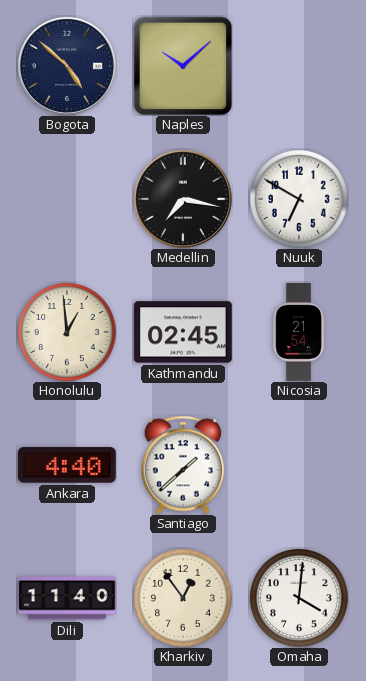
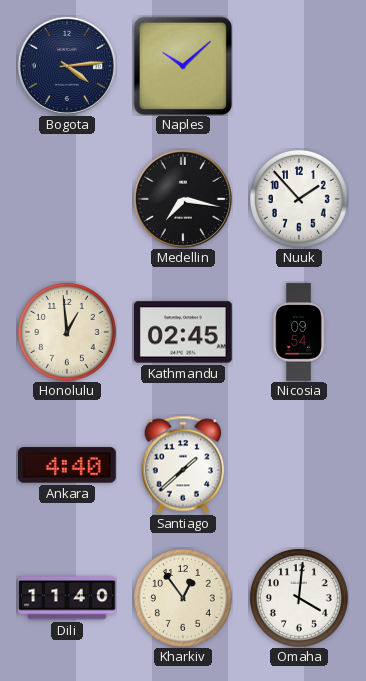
Bogota: 4:52 -> 4:14
Nuuk: 6:50 -> 1:53
Nicosia: 21:54 -> 09:54
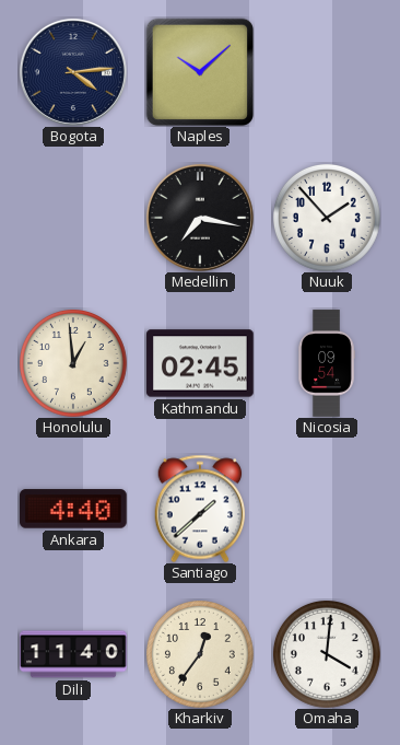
Kharkiv: 12:54 -> 12:36
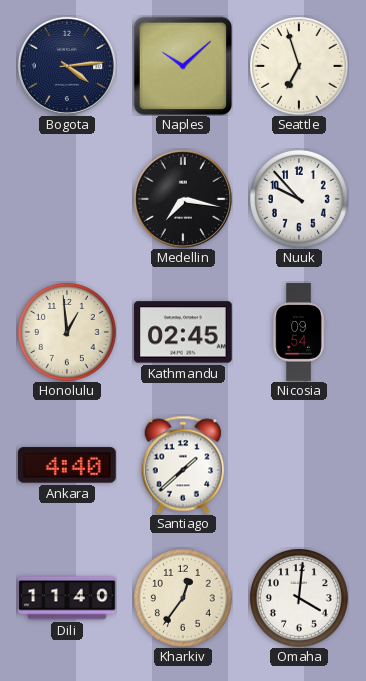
Seattle: none -> 6:57
Nuuk: 1:53 -> 9:53
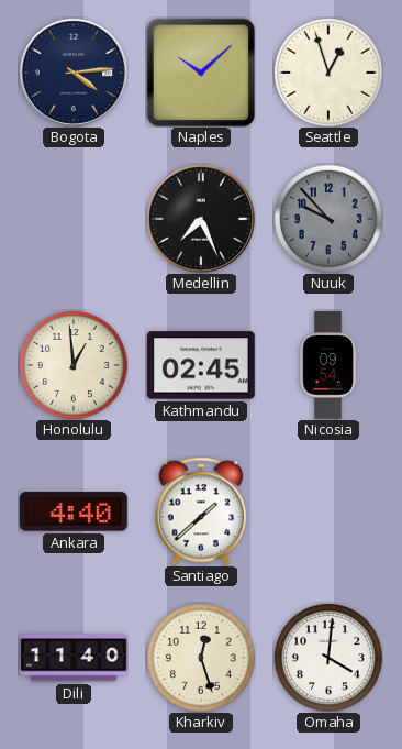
Seattle: 6:57 -> 12:57
Medellin: 7:17 -> 7:26
Nuuk dial: white -> grey
Kharkiv: 12:36 -> 12:27
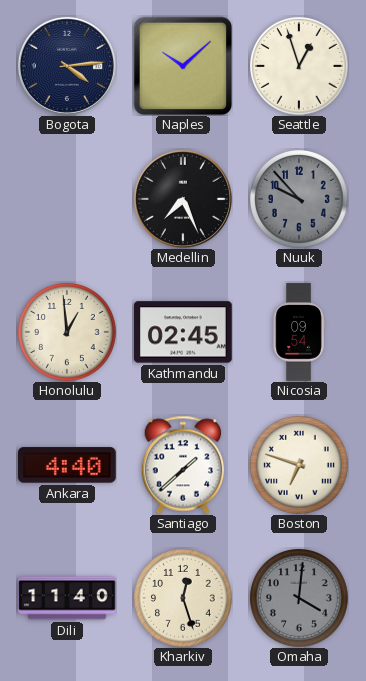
Boston: none -> 6:48
Omaha dial: white -> grey
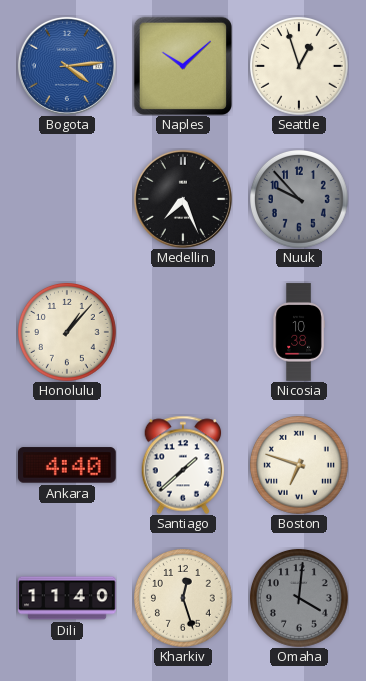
Bogota dial: navy -> blue
Honolulu: 12:59 -> 1:07
Kathmandu: 02:45 -> none
Nicosia: 09:54 -> 10:38
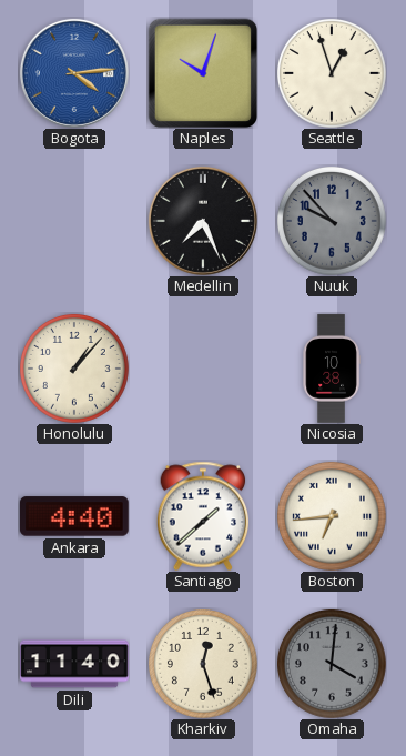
Naples: 10:08 -> 10:03
Boston: 6:48 -> 6:44
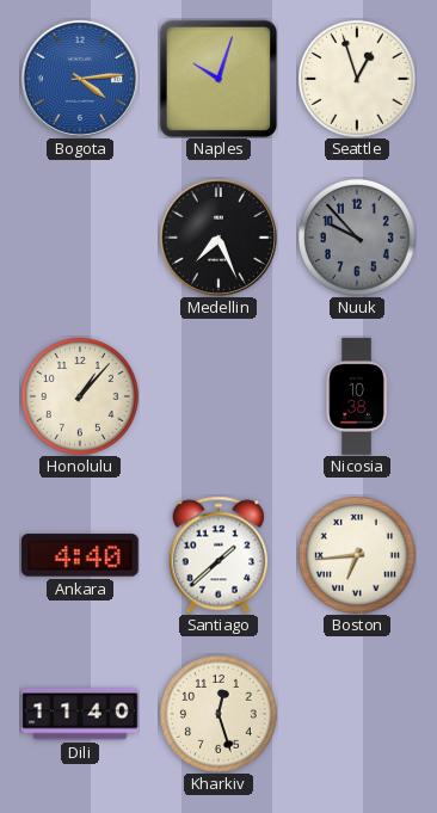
Omaha: 4:01 -> none
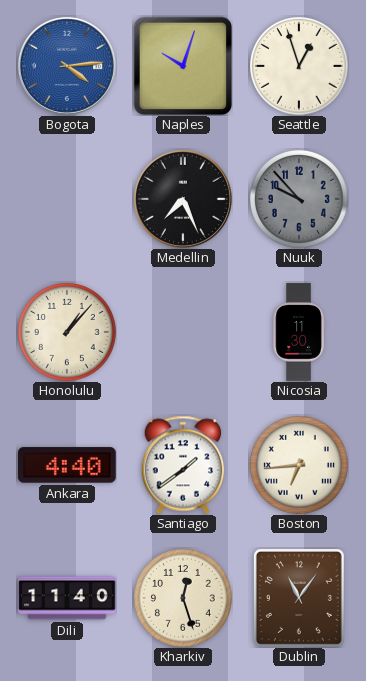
Nicosia: 10:38 -> 11:30
Santiago: 1:38 -> 1:39
Dublin: none -> 11:06
